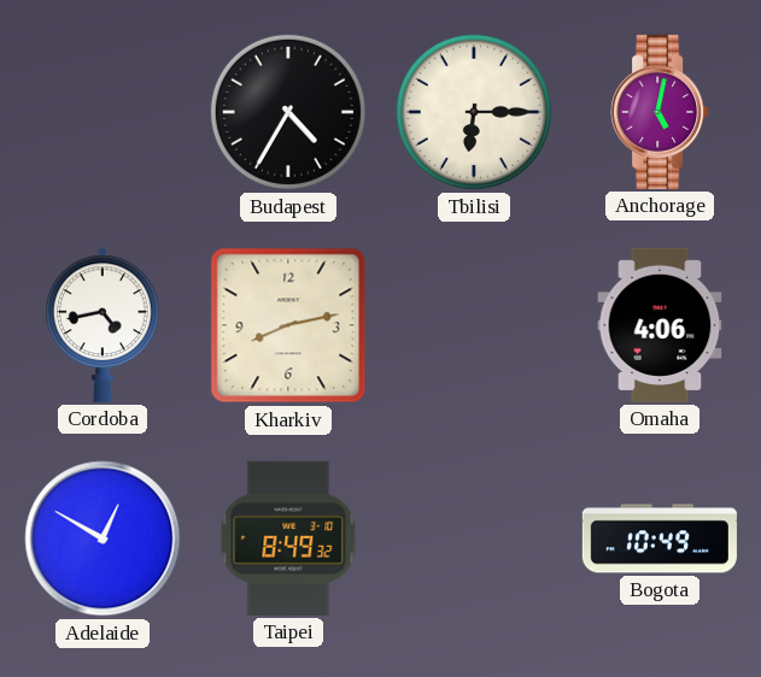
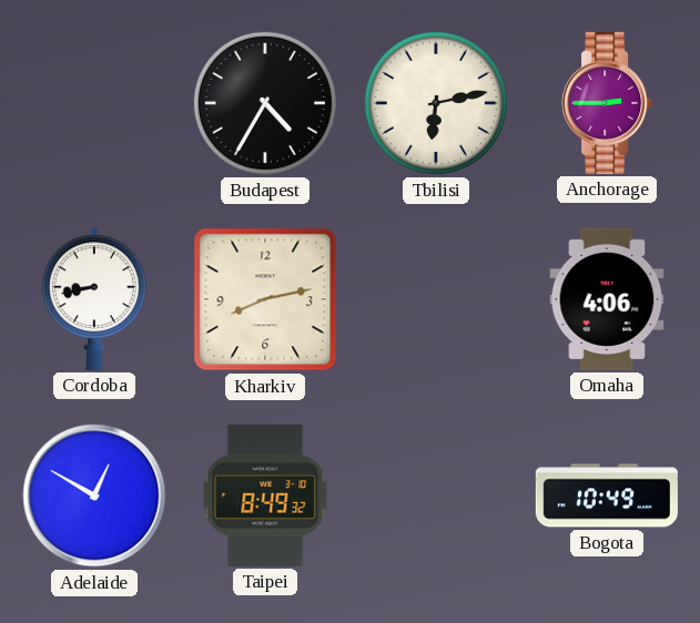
Tbilisi: 6:15 -> 6:13
Anchorage: 5:02 -> 2:45
Cordoba: 4:43 -> 8:43
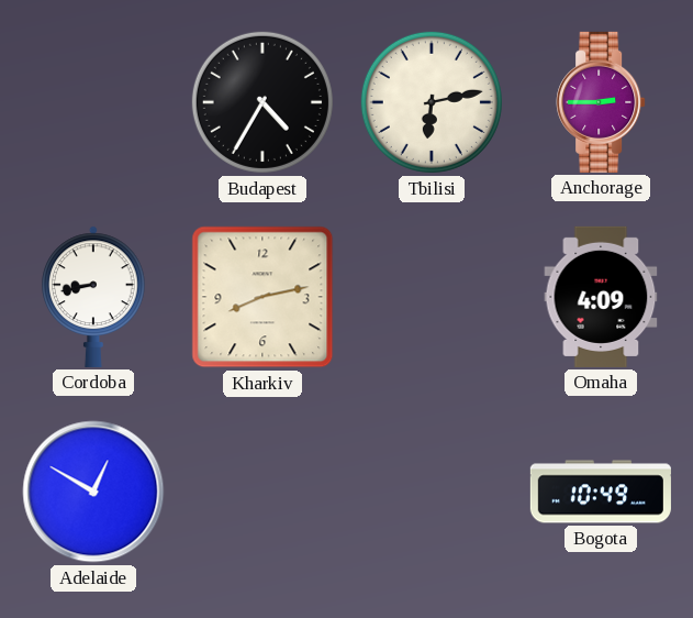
Omaha: 4:06 -> 4:09
Taipei: 8:49 -> none
